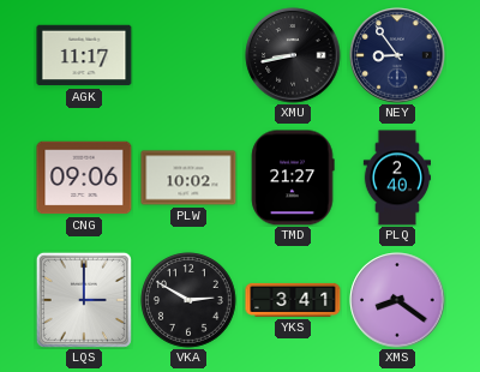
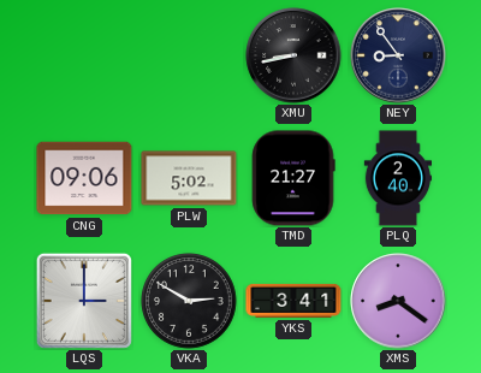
AGK: 11:17 -> none
PLW: 10:02 -> 5:02
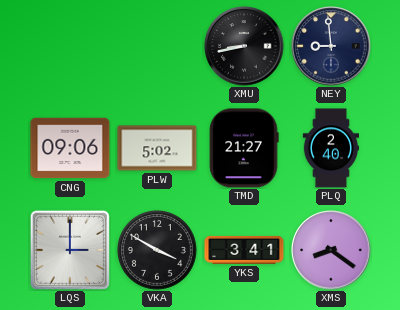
NEY: 8:54 -> 8:59
VKA: 2:50 -> 3:50
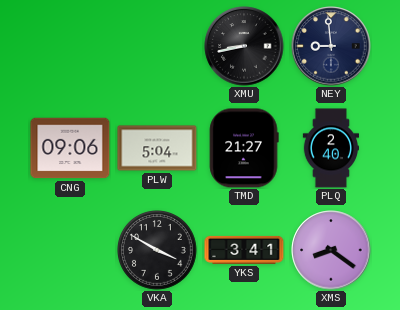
PLW: 5:02 -> 5:04
LQS: 3:00 -> none
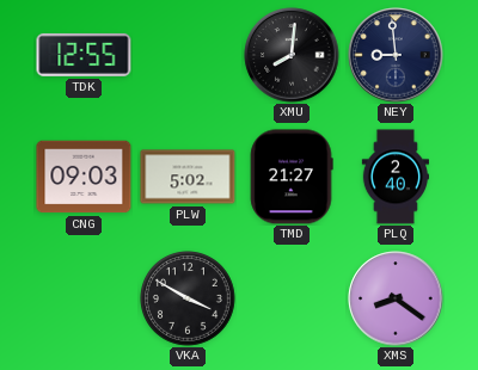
TDK: none -> 12:55
XMU: 8:43 -> 8:01
CNG: 09:06 -> 09:03
PLW: 5:04 -> 5:02
YKS: 3:41 -> none
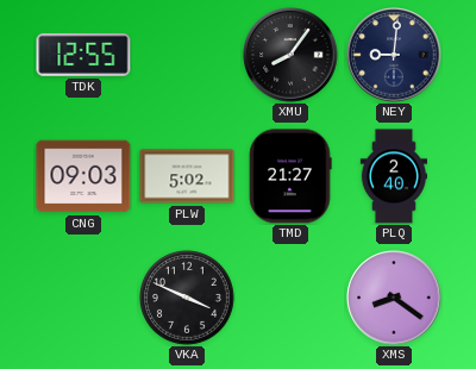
XMU: 8:01 -> 8:06
NEY: 8:59 -> 9:01
VKA: 3:50 -> 3:49
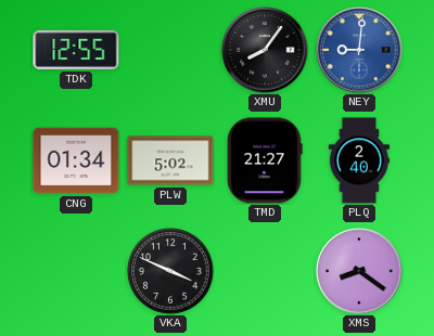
NEY dial: navy -> blue
CNG: 09:03 -> 01:34
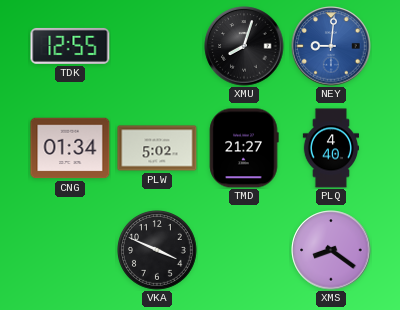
XMU: 8:06 -> 8:03
PLQ: 2:40 -> 4:40
